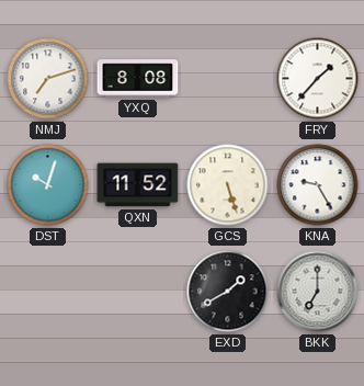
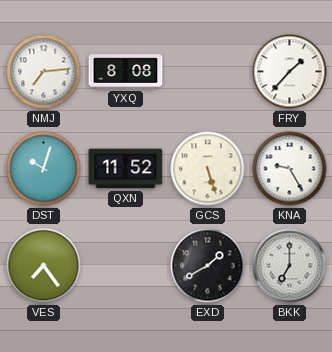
NMJ: 7:12 -> 7:14
VES: none -> 7:24
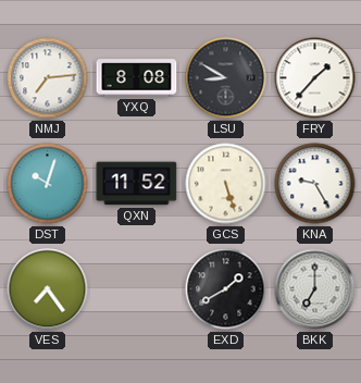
LSU: none -> 8:50
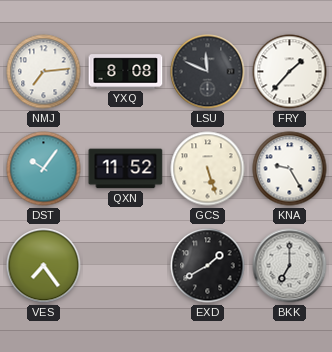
LSU: 8:50 -> 11:49
DST: 10:03 -> 10:06
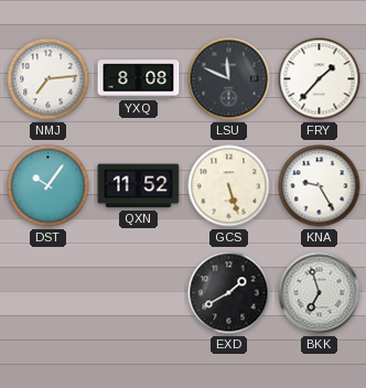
VES: 7:24 -> none
BKK: 7:00 -> 6:57
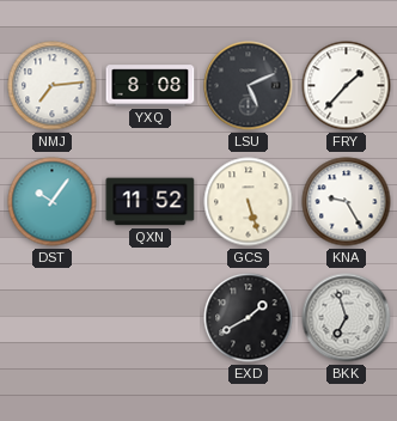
LSU: 11:49 -> 5:11
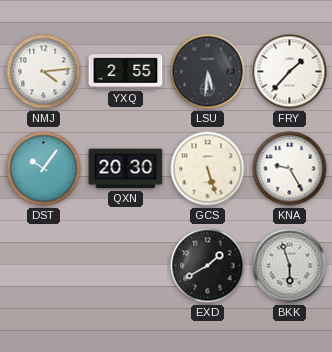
NMJ: 7:14 -> 4:14
YXQ: 8:08 -> 2:55
LSU: 5:11 -> 5:31
QXN: 11:52 -> 20:30
BKK: 6:57 -> 5:57
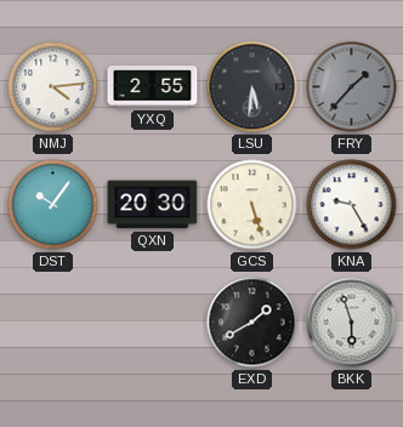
FRY dial: white -> grey
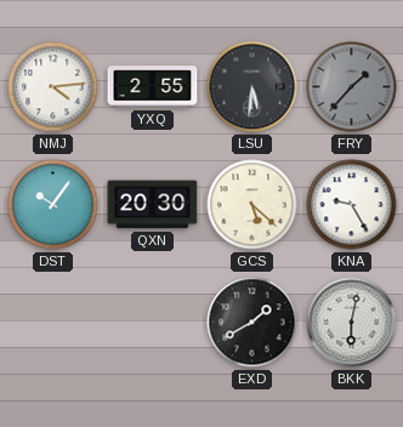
GCS: 5:27 -> 5:22
BKK: 5:57 -> 6:02
